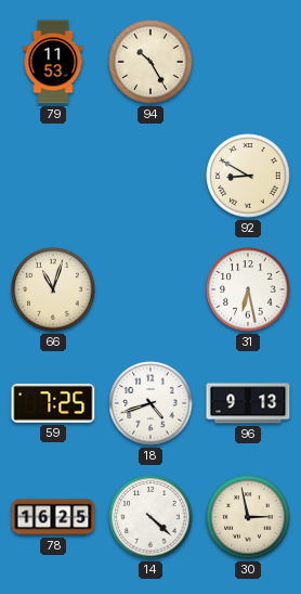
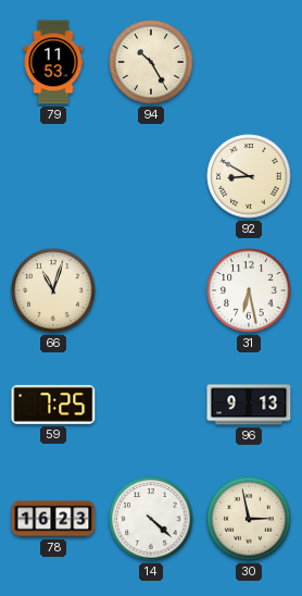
18: 4:42 -> none
78: 16:25 -> 16:23
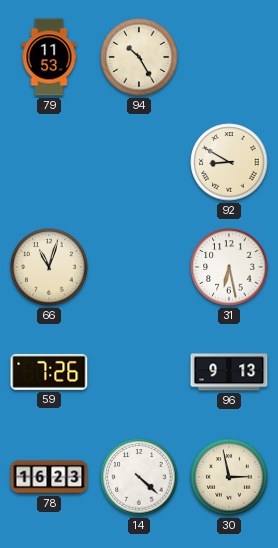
59: 7:25 -> 7:26
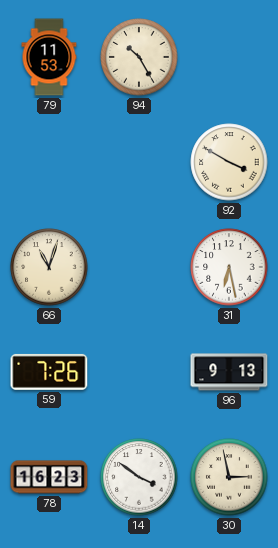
92: 8:50 -> 3:50
14: 4:22 -> 3:51
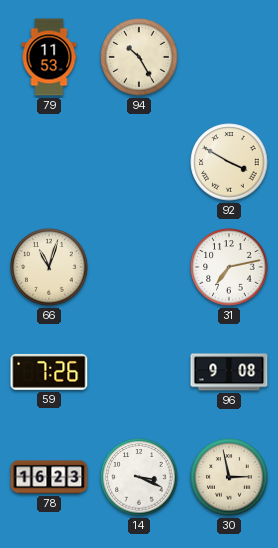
31: 6:28 -> 7:13
96: 9:13 -> 9:08
14: 3:51 -> 3:19
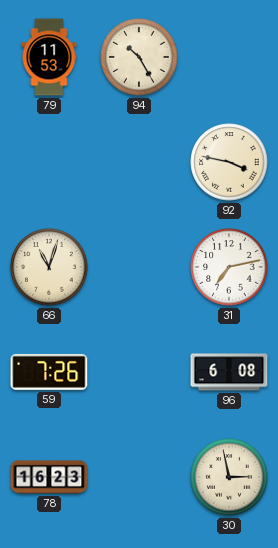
92: 3:50 -> 3:47
96: 9:08 -> 6:08
14: 3:19 -> none
